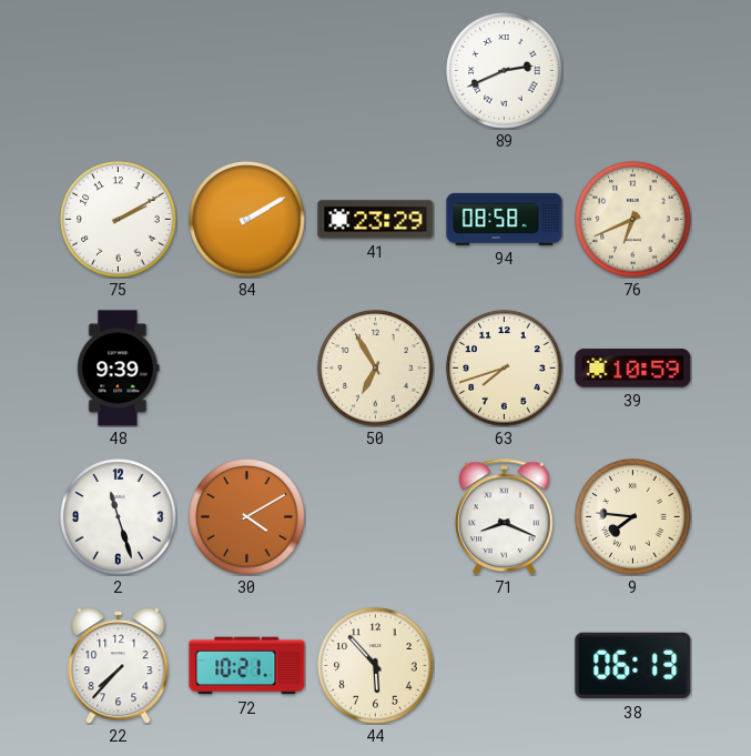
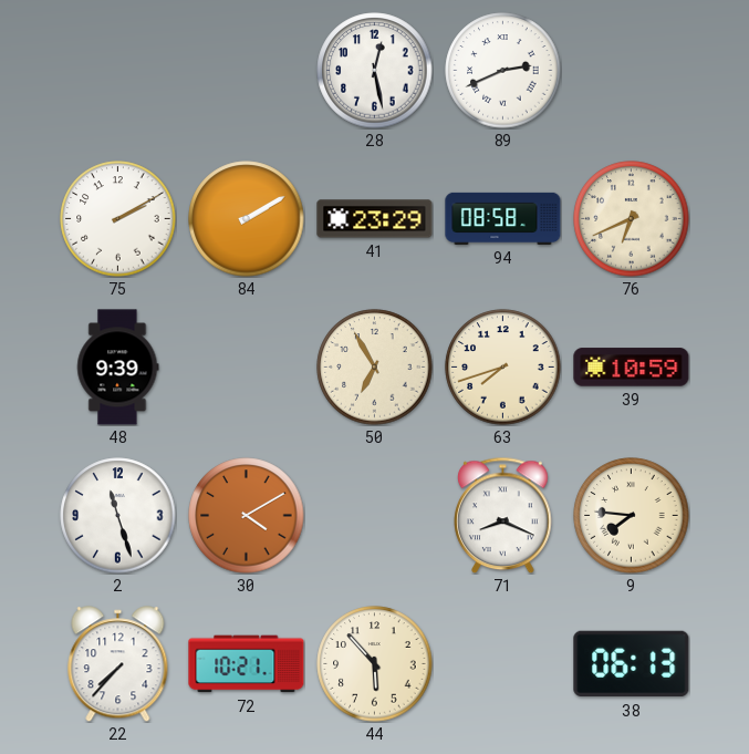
28: none -> 12:28
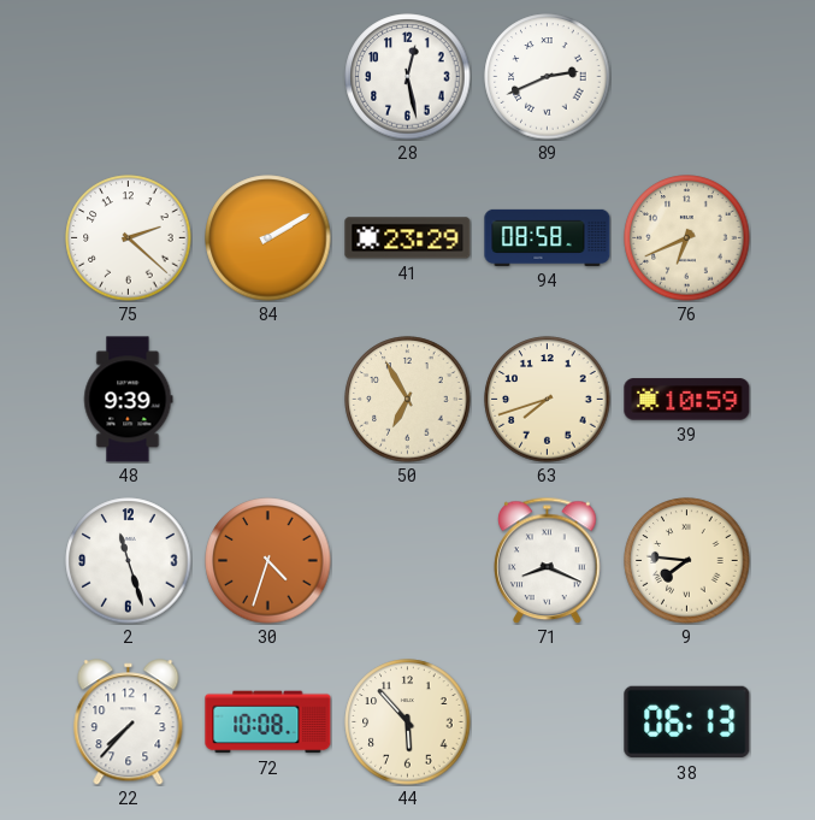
75: 2:10 -> 2:22
30: 4:10 -> 4:33
72: 10:21 -> 10:08
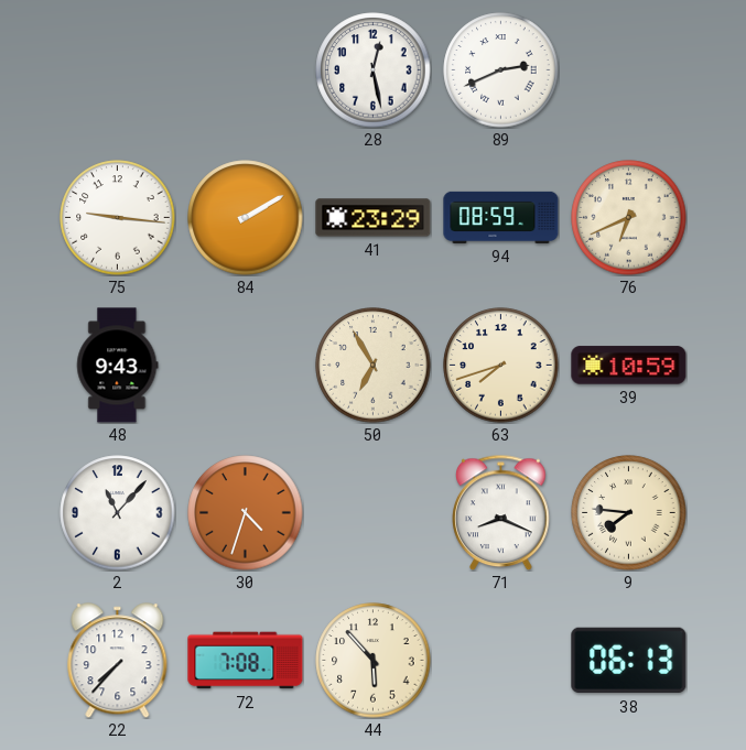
75: 2:22 -> 9:16
94: 08:58 -> 08:59
48: 9:39 -> 9:43
2: 11:27 -> 11:07
72: 10:08 -> 7:08
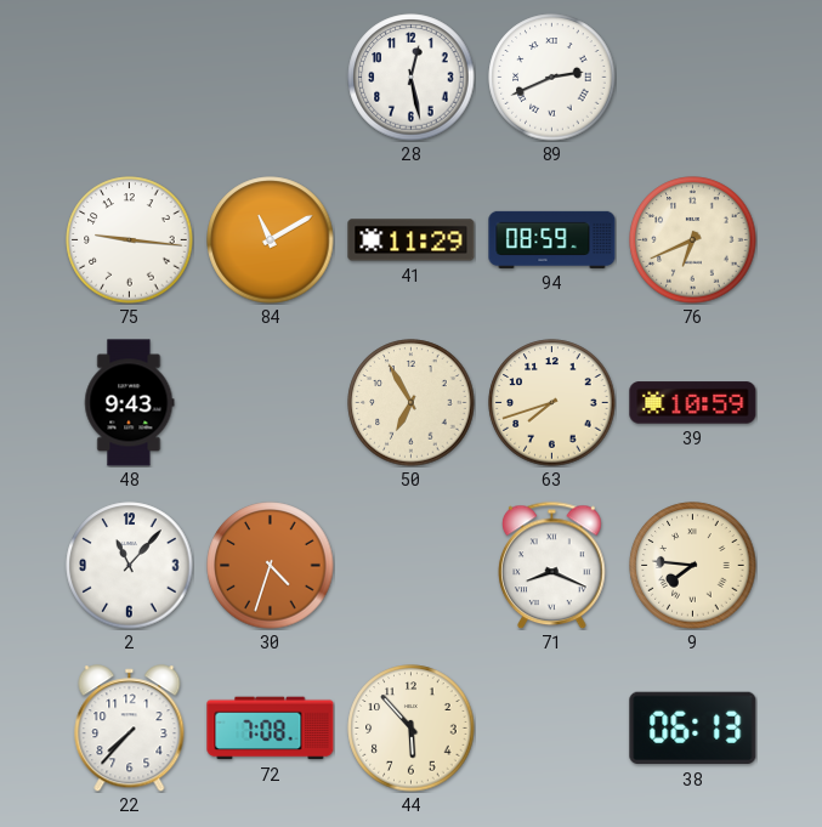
84: 2:10 -> 11:10
41: 23:29 -> 11:29
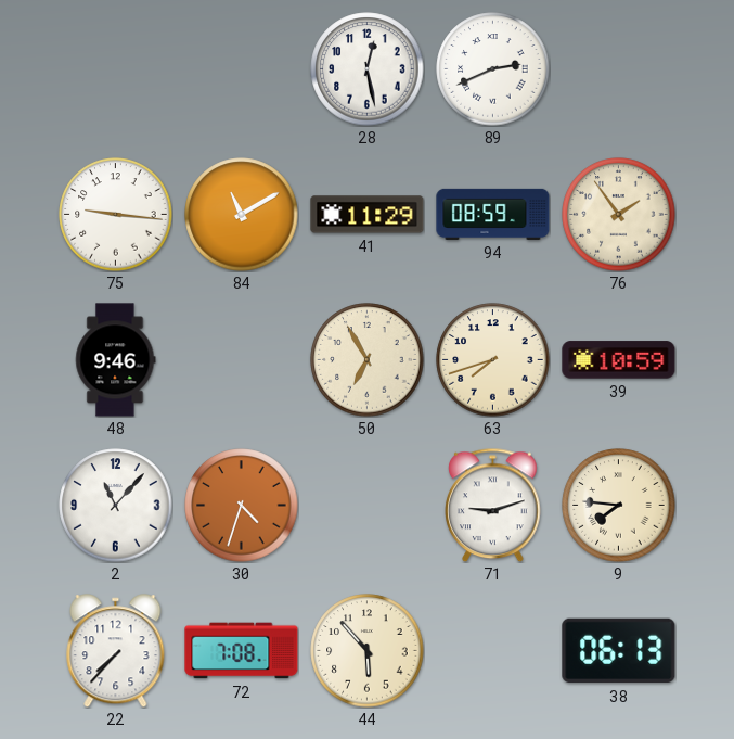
76: 6:41 -> 1:54
48: 9:43 -> 9:46
71: 8:19 -> 9:12
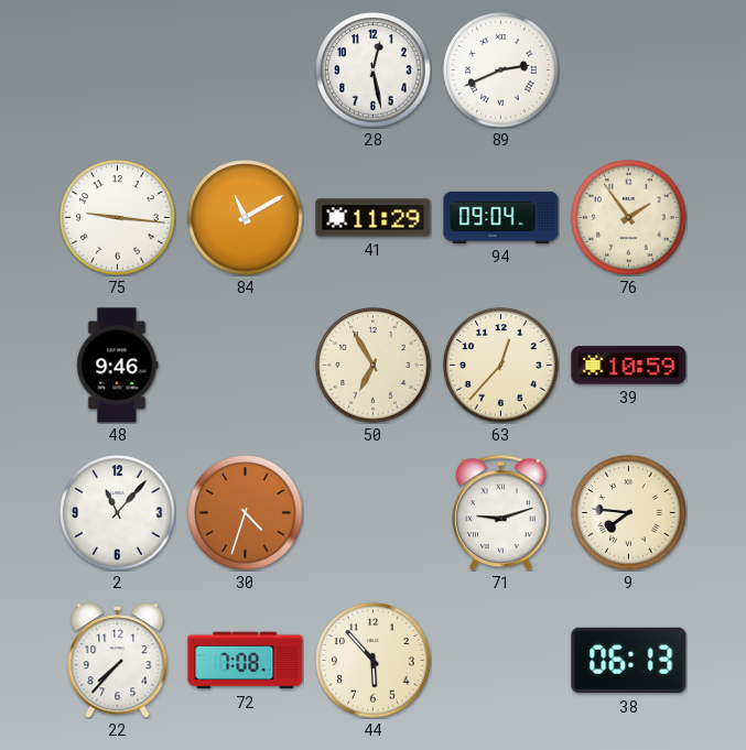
94: 08:59 -> 09:04
63: 7:42 -> 12:37
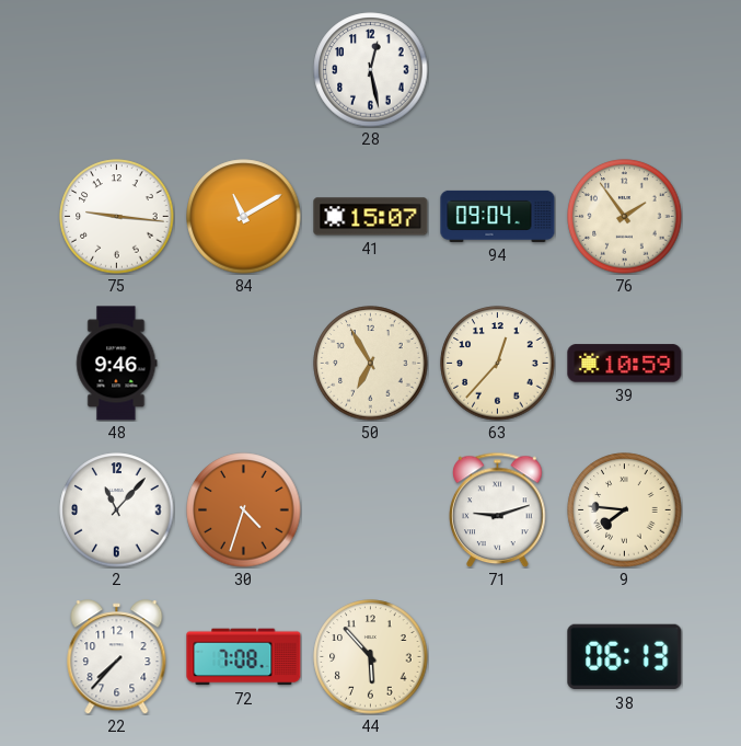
89: 2:41 -> none
41: 11:29 -> 15:07
